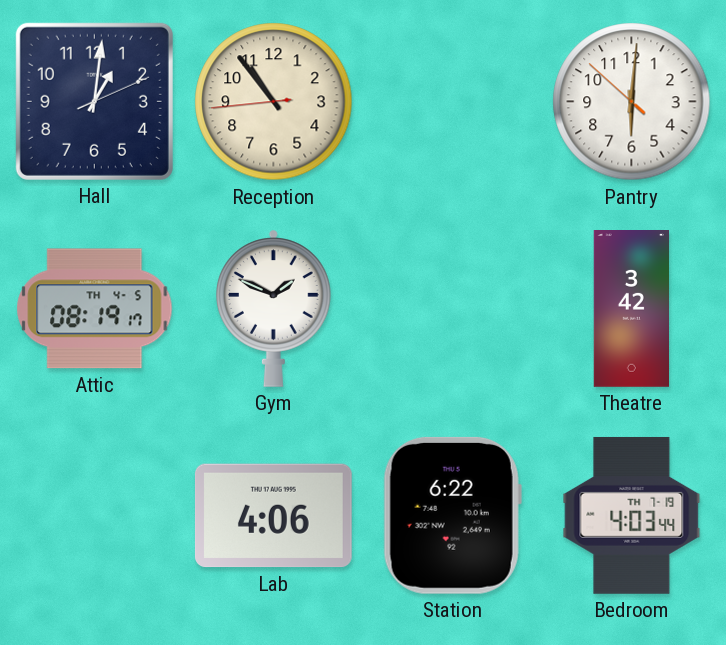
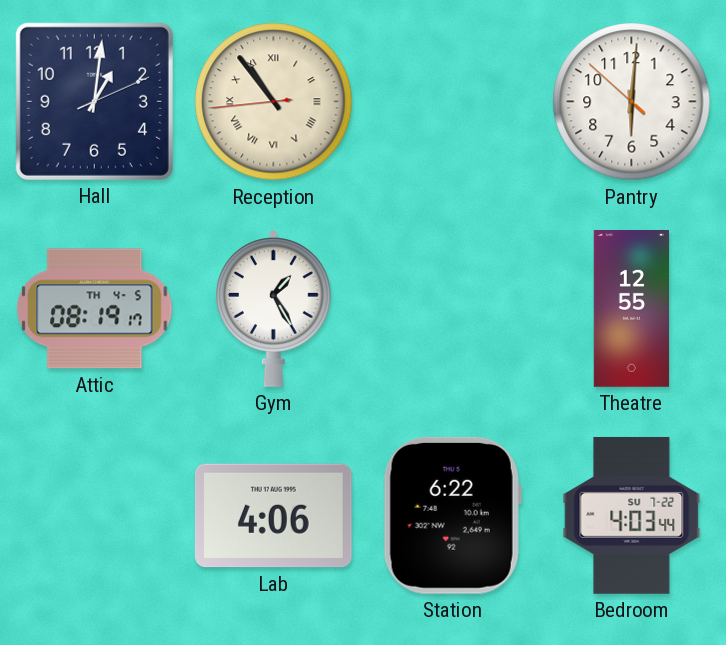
Reception numerals: Arabic -> Roman
Gym: 1:49 -> 1:25
Theatre: 3:42 -> 12:55
Bedroom date: TH 7-19 -> SU 7-22
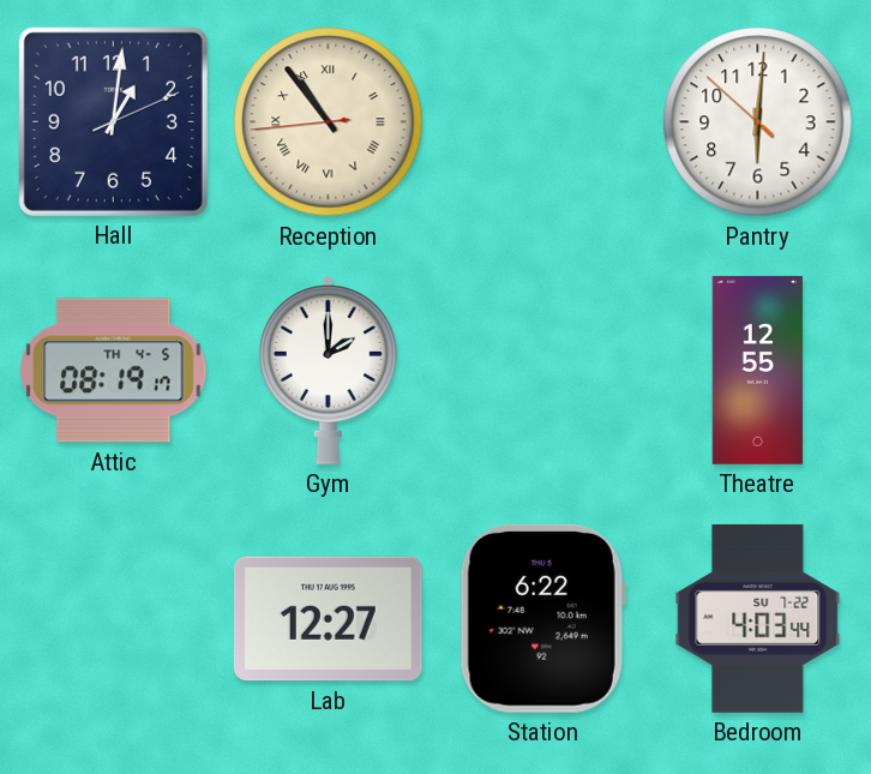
Gym: 1:25 -> 2:00
Lab: 4:06 -> 12:27
